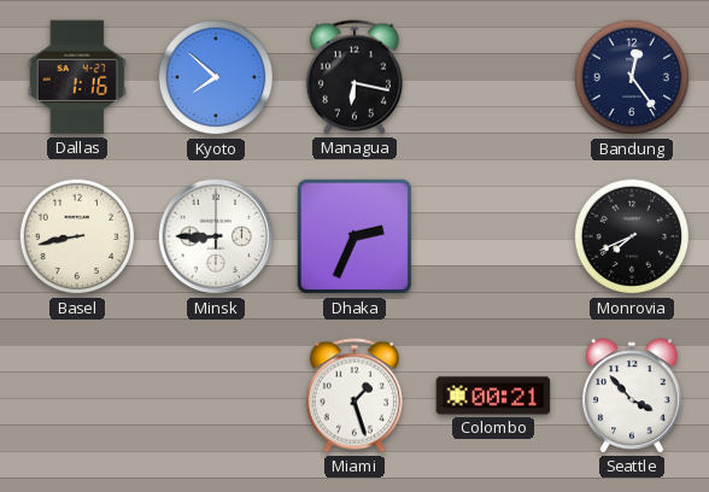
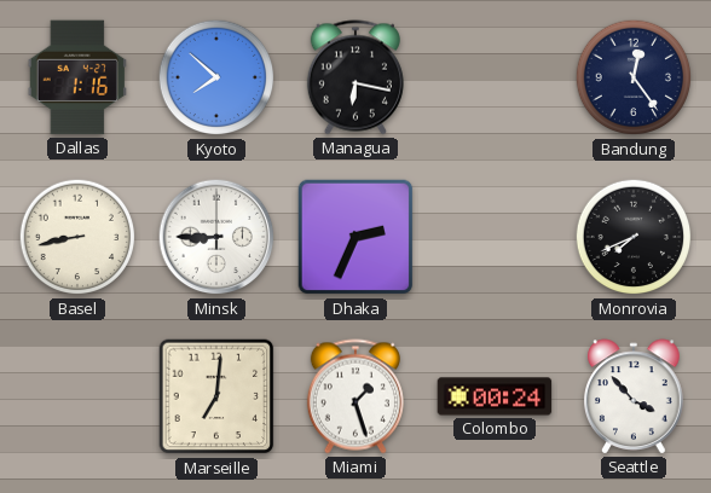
Marseille: none -> 7:01
Colombo: 00:21 -> 00:24
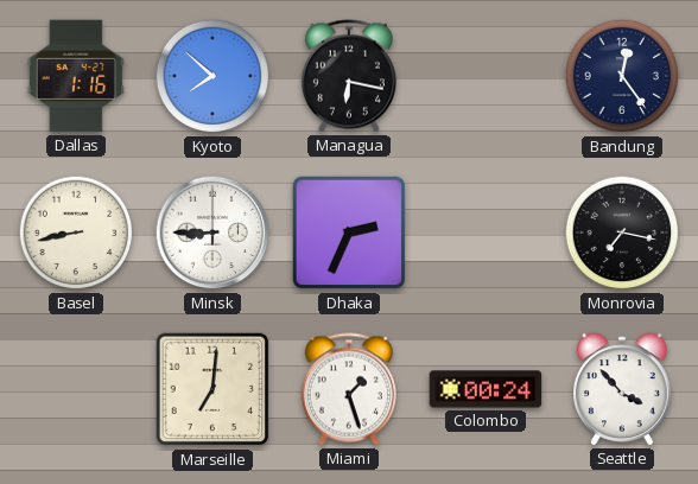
Monrovia: 7:41 -> 7:17
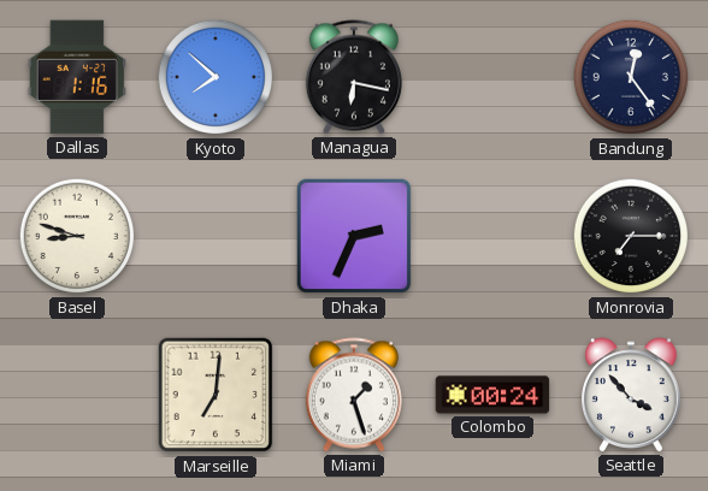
Basel: 8:43 -> 8:48
Minsk: 8:45 -> none
Monrovia: 7:17 -> 7:15
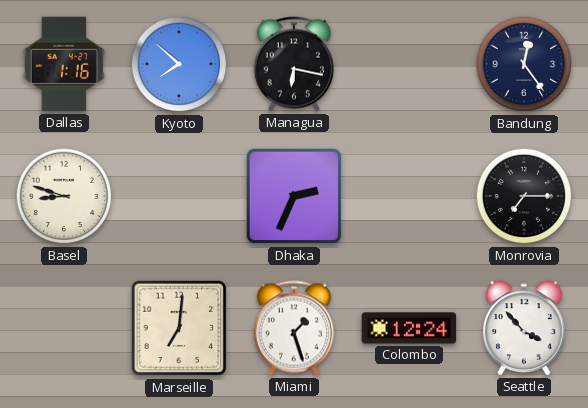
Colombo: 00:24 -> 12:24
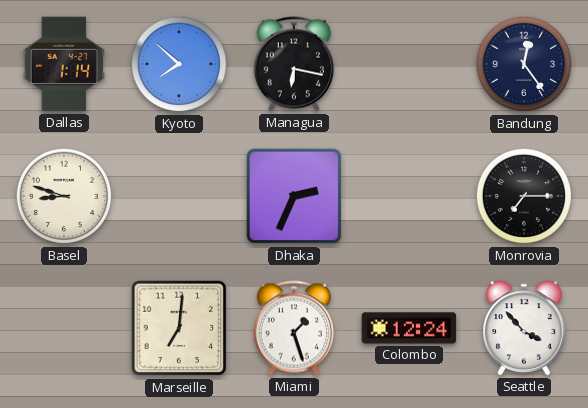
Dallas: 1:16 -> 1:14
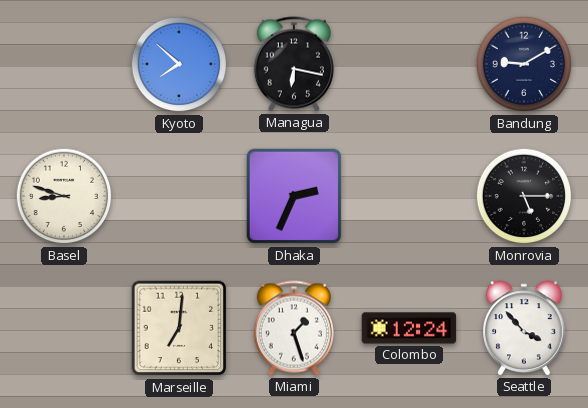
Dallas: 1:14 -> none
Bandung: 12:24 -> 9:10
Monrovia: 7:15 -> 5:15
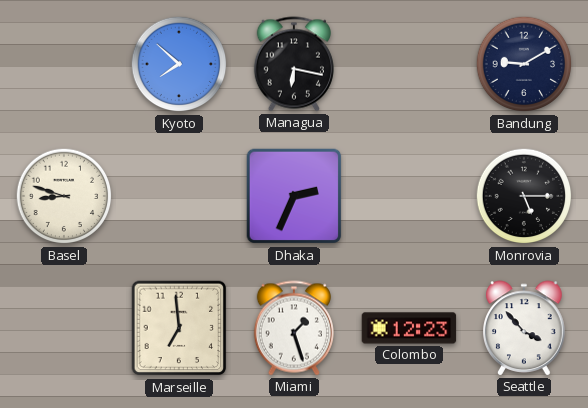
Marseille: 7:01 -> 6:59
Colombo: 12:24 -> 12:23
